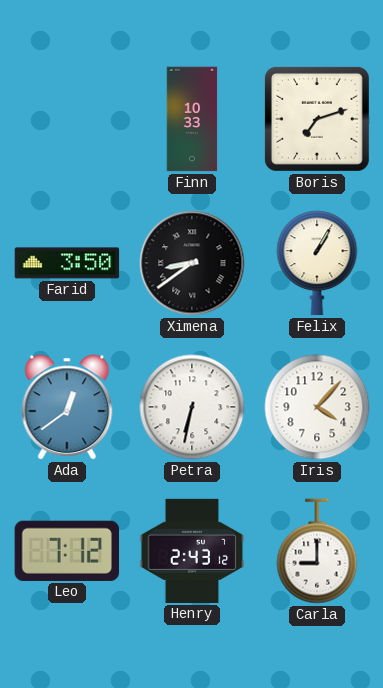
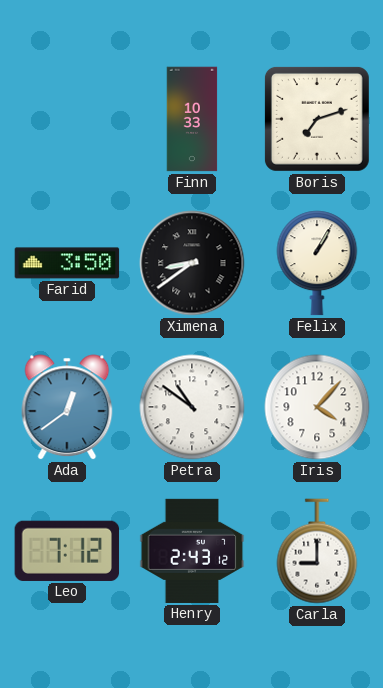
Petra: 6:32 -> 10:51
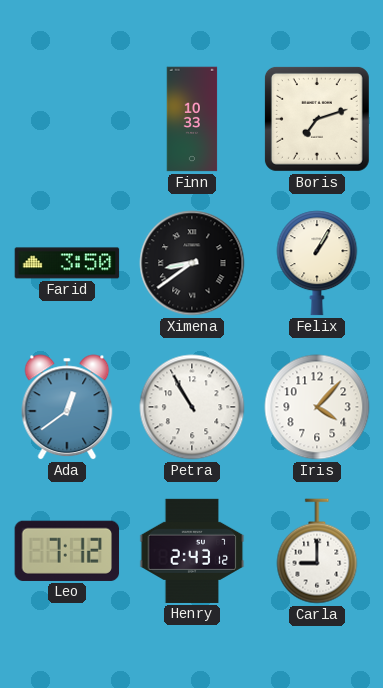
Petra: 10:51 -> 10:55
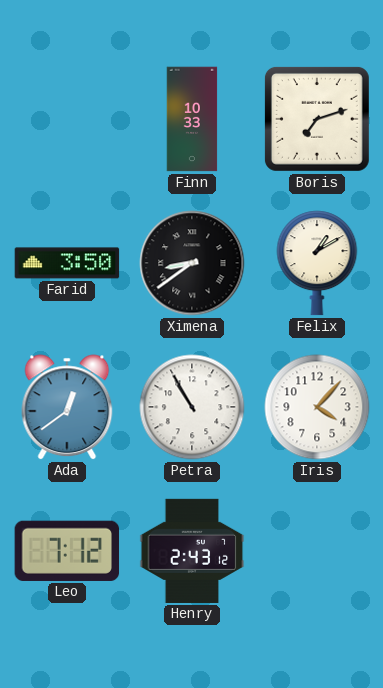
Felix: 1:05 -> 1:10
Carla: 9:00 -> none
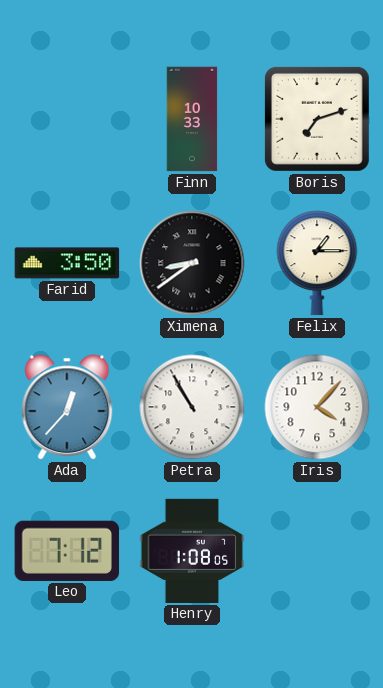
Felix: 1:10 -> 1:15
Ada: 12:39 -> 12:37
Henry: 2:43 -> 1:08
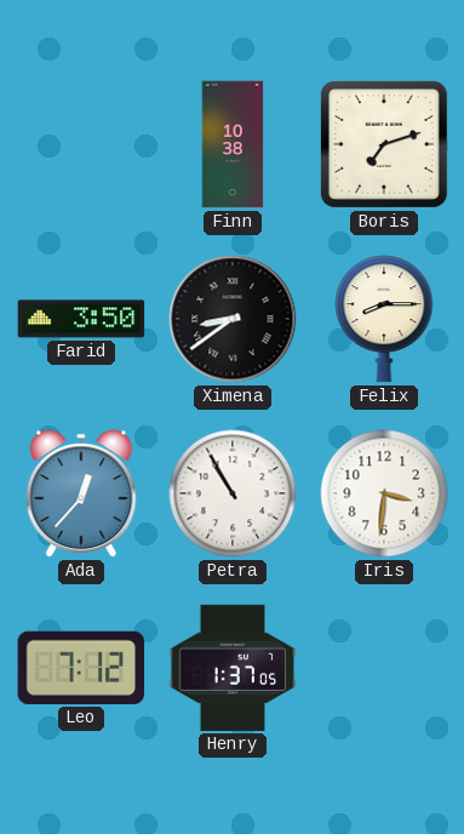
Finn: 10:33 -> 10:38
Felix: 1:15 -> 8:15
Iris: 4:07 -> 3:31
Henry: 1:08 -> 1:37
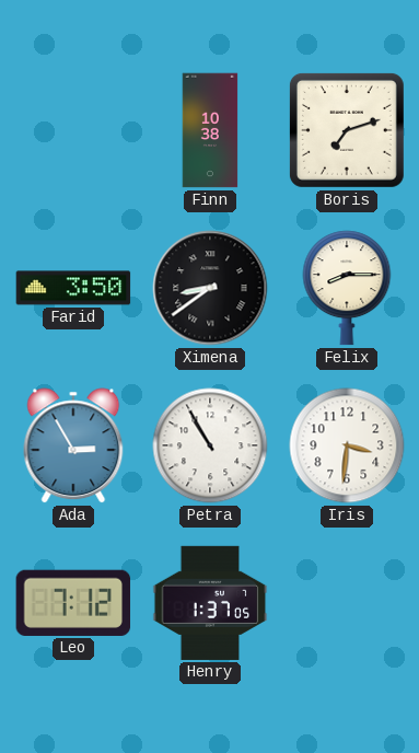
Ada: 12:37 -> 2:55
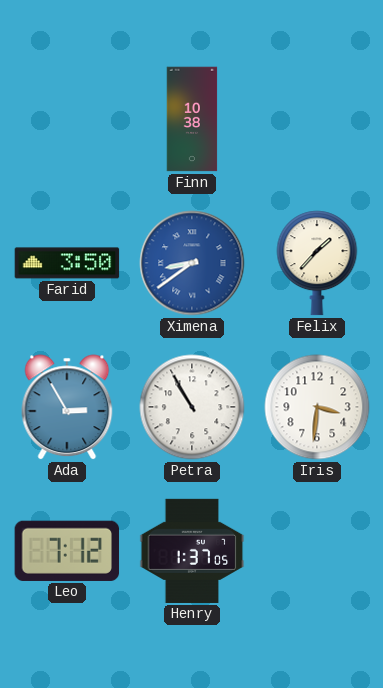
Boris: 7:12 -> none
Ximena dial: black -> blue
Felix: 8:15 -> 1:37
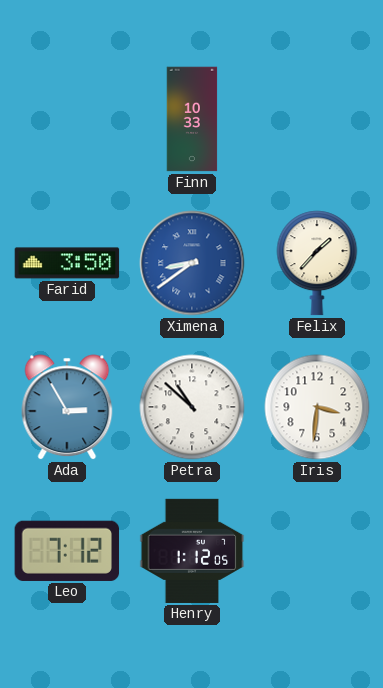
Finn: 10:38 -> 10:33
Petra: 10:55 -> 10:52
Henry: 1:37 -> 1:12
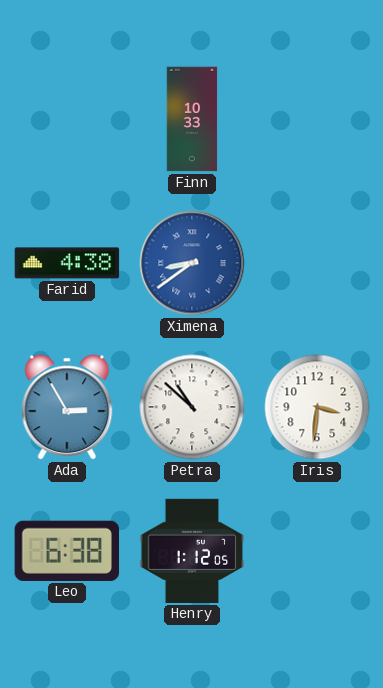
Farid: 3:50 -> 4:38
Felix: 1:37 -> none
Leo: 7:12 -> 6:38
